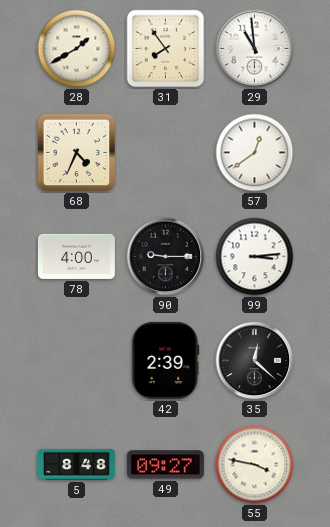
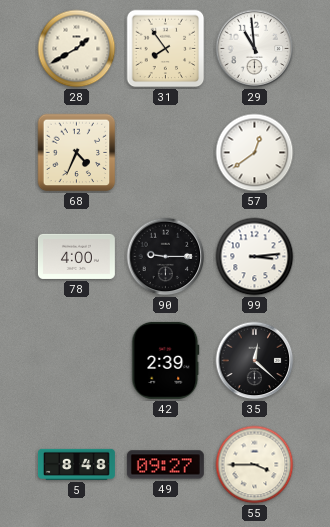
55: 3:47 -> 3:45
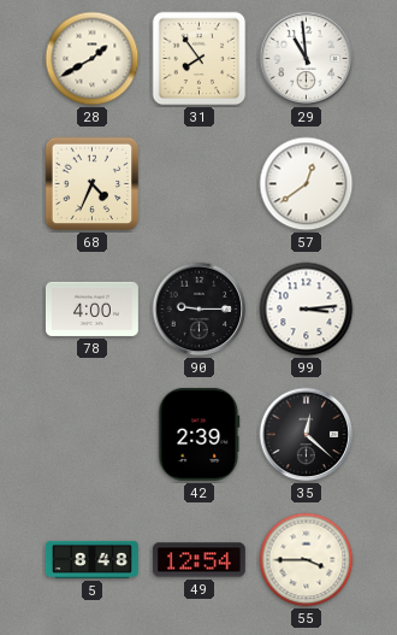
49: 09:27 -> 12:54
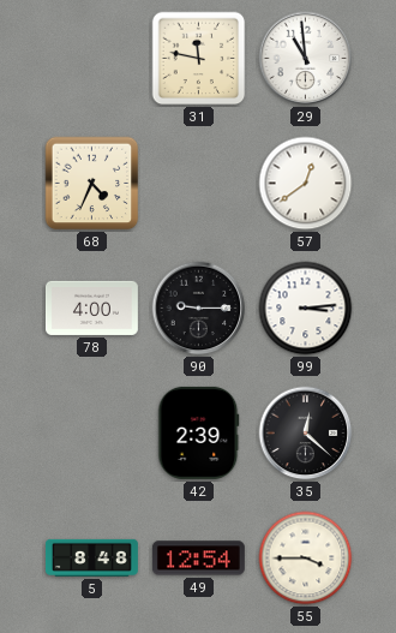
28: 1:40 -> none
31: 7:54 -> 11:47
